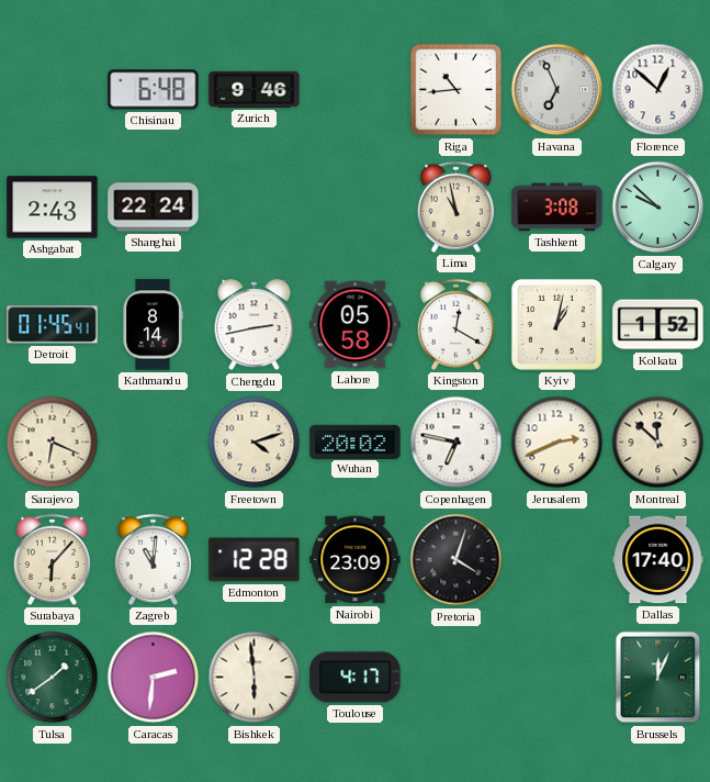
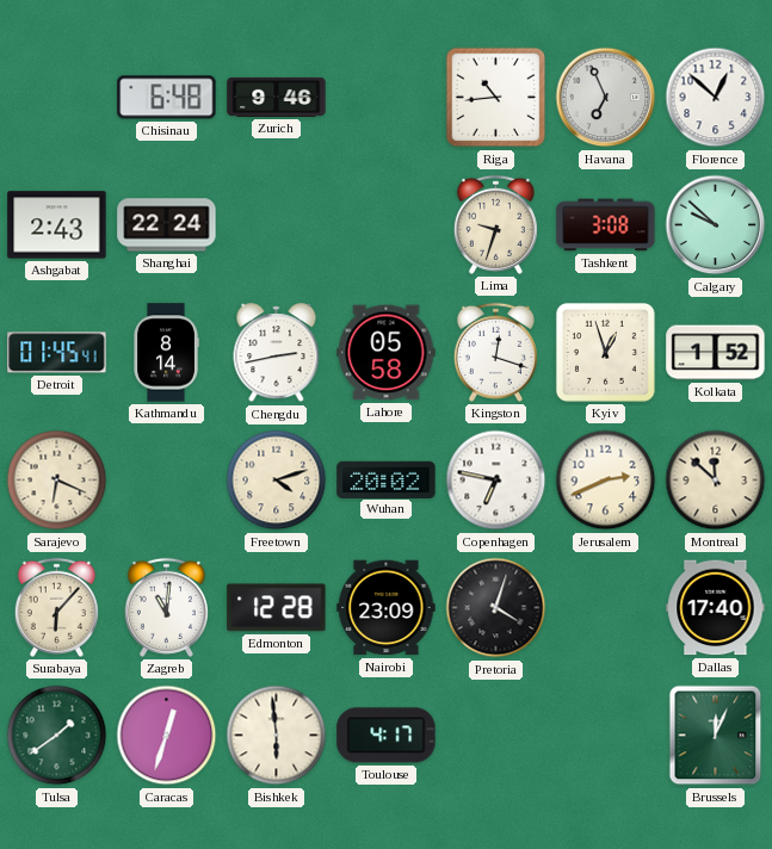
Lima: 10:58 -> 9:33
Kingston: 12:20 -> 12:18
Kyiv: 1:02 -> 12:57
Caracas: 2:31 -> 12:33
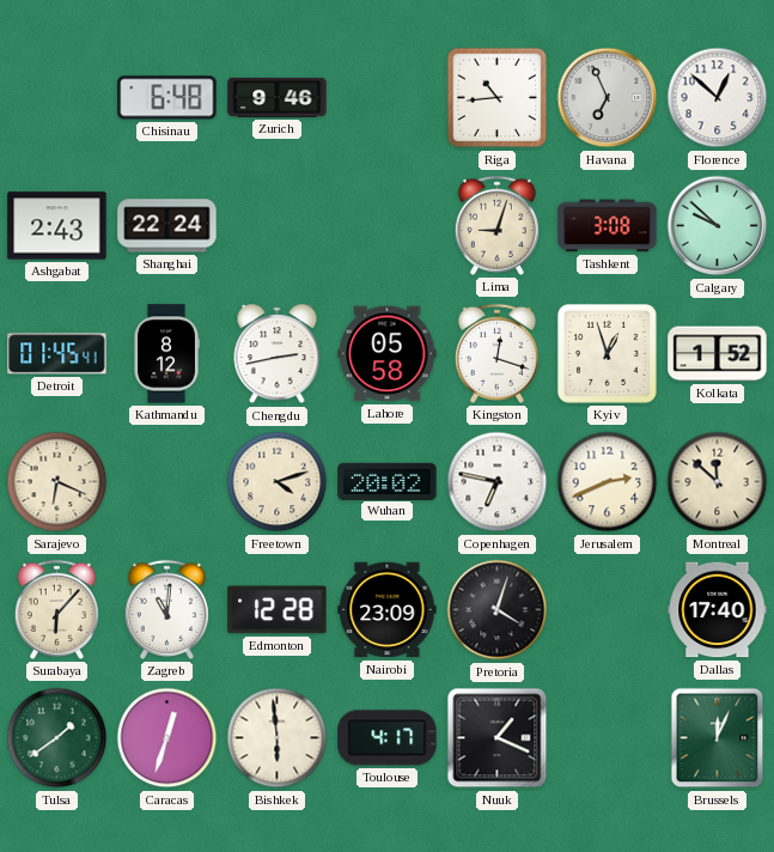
Lima: 9:33 -> 9:03
Kathmandu: 8:14 -> 8:12
Nuuk: none -> 1:19
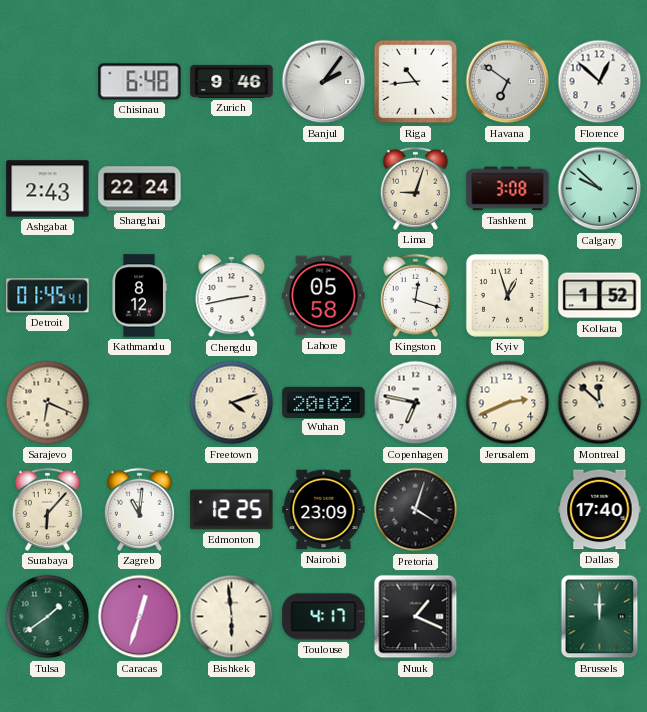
Banjul: none -> 2:06
Havana: 6:56 -> 6:51
Edmonton: 12:28 -> 12:25
Brussels: 12:04 -> 12:00
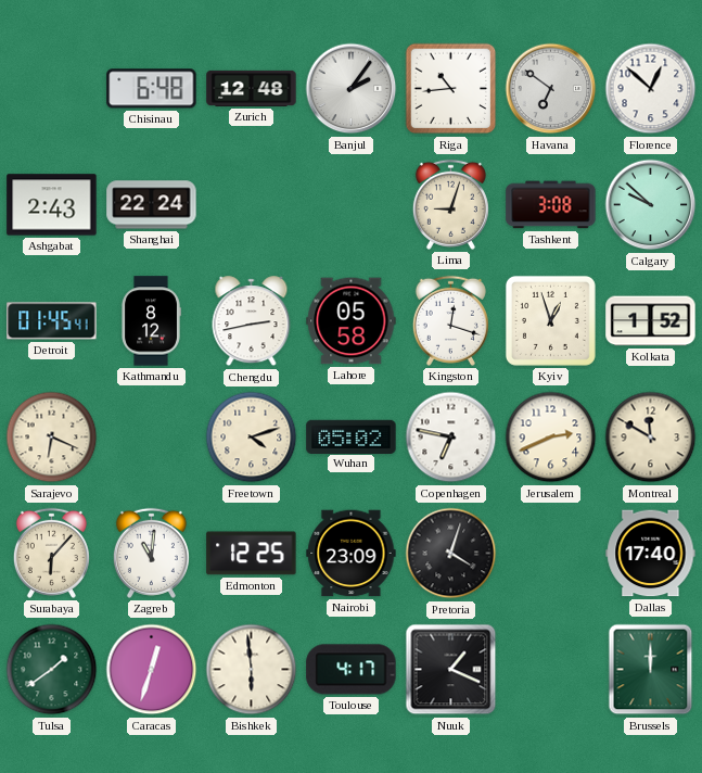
Zurich: 9:46 -> 12:48
Wuhan: 20:02 -> 05:02
Montreal: 11:52 -> 11:50
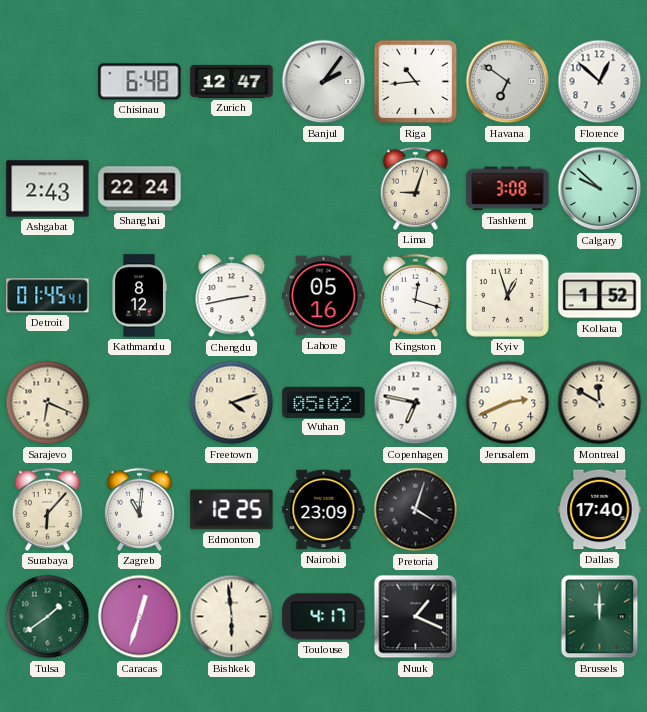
Zurich: 12:48 -> 12:47
Lahore: 05:58 -> 05:16
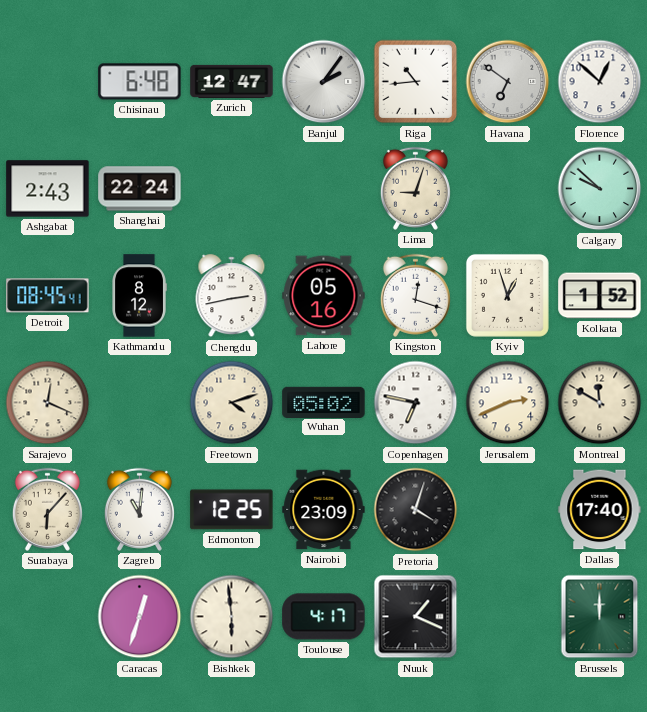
Tashkent: 3:08 -> none
Detroit: 01:45 -> 08:45
Sarajevo: 6:19 -> 12:19
Tulsa: 1:39 -> none
